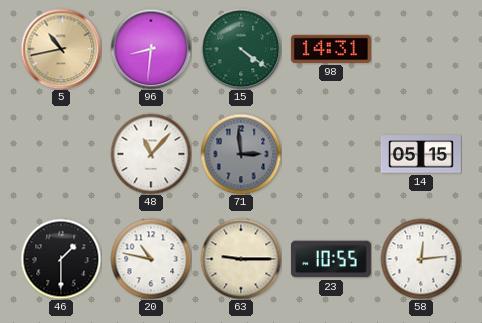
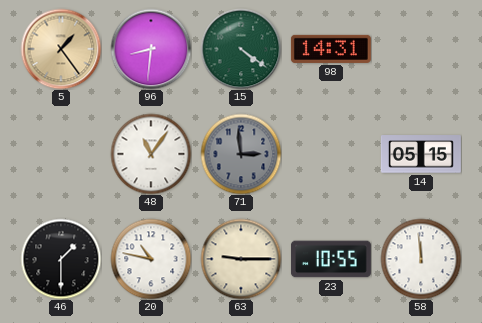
5: 10:43 -> 1:24
48: 11:07 -> 11:06
58: 12:14 -> 11:59
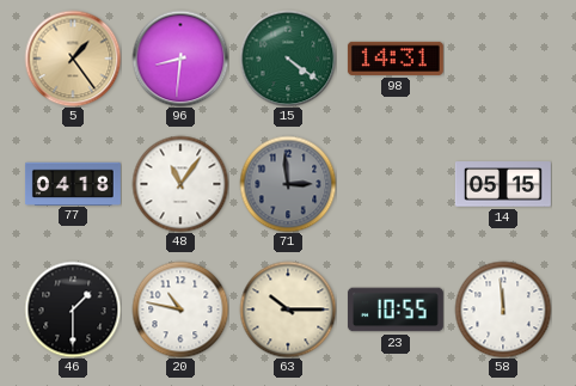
77: none -> 04:18
63: 9:15 -> 10:15
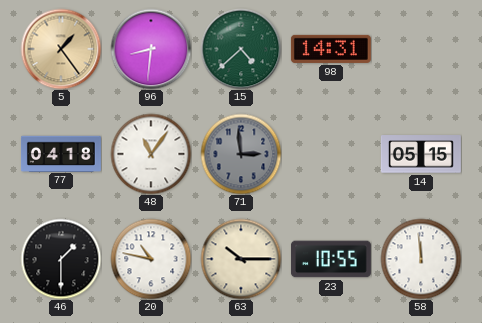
15: 4:21 -> 4:38
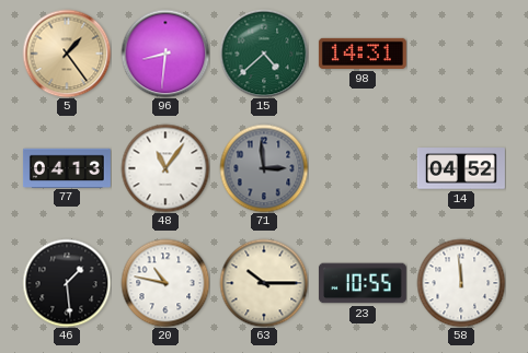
77: 04:18 -> 04:13
14: 05:15 -> 04:52
46: 1:30 -> 1:29
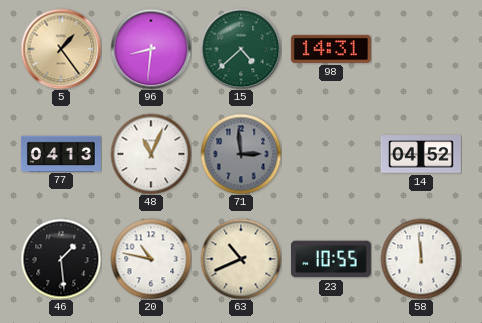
48: 11:06 -> 11:04
63: 10:15 -> 10:41
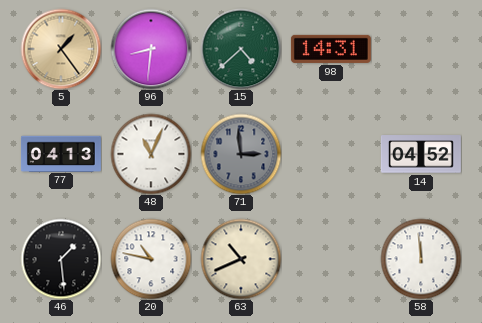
23: 10:55 -> none
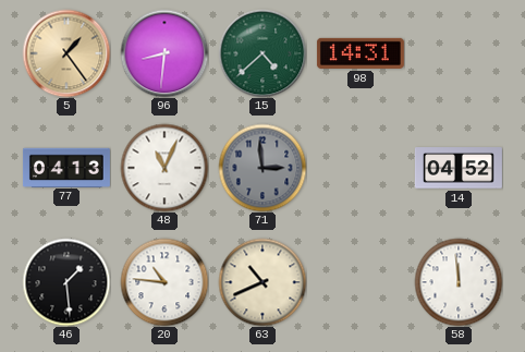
20: 10:47 -> 10:46
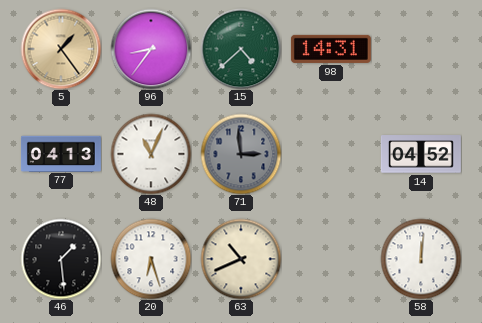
96: 8:31 -> 8:36
20: 10:46 -> 6:27
58: 11:59 -> 12:01
